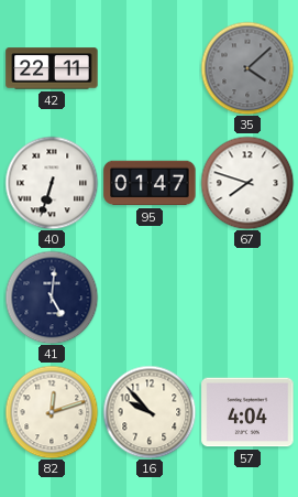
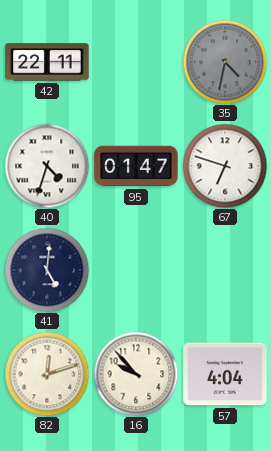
35: 4:08 -> 4:32
40: 6:33 -> 4:33
67: 7:48 -> 6:48
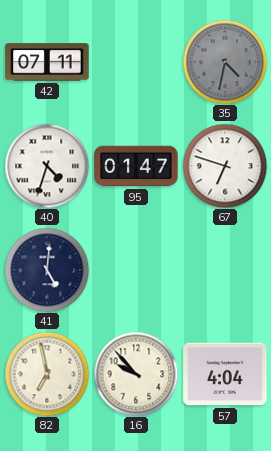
42: 22:11 -> 07:11
82: 12:12 -> 6:58
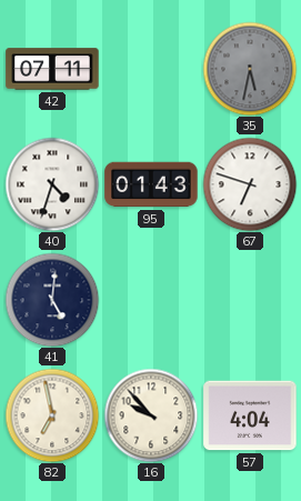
35: 4:32 -> 5:32
95: 01:47 -> 01:43
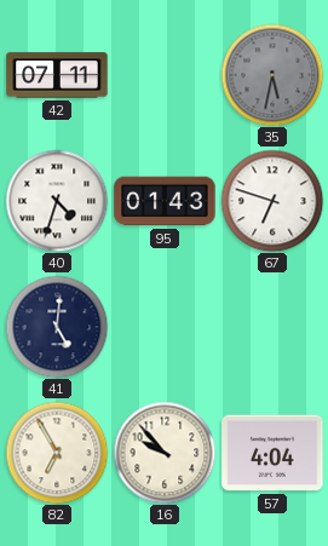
82: 6:58 -> 6:55
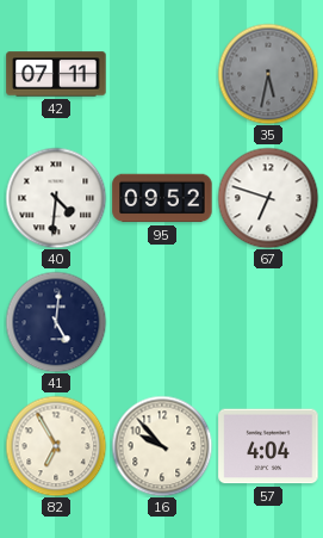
40: 4:33 -> 4:31
95: 01:43 -> 09:52
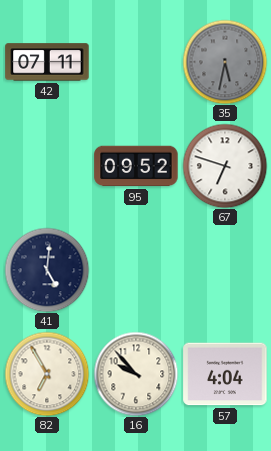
40: 4:31 -> none
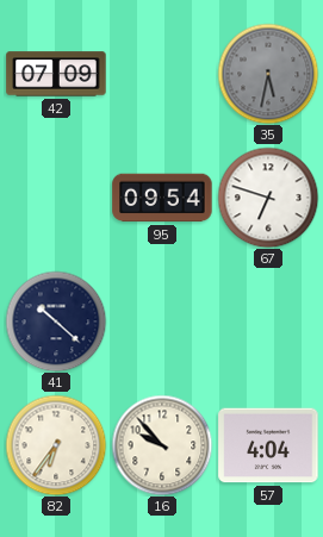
42: 07:11 -> 07:09
95: 09:52 -> 09:54
41: 5:01 -> 10:22
82: 6:55 -> 6:36
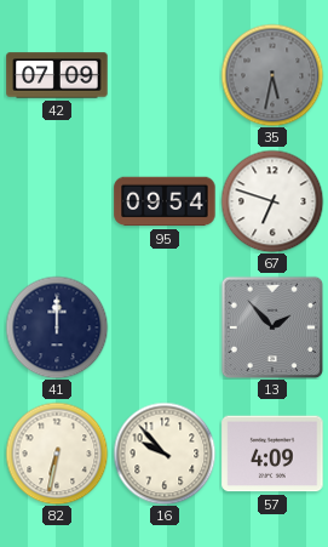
41: 10:22 -> 12:00
13: none -> 1:53
82: 6:36 -> 6:32
57: 4:04 -> 4:09
